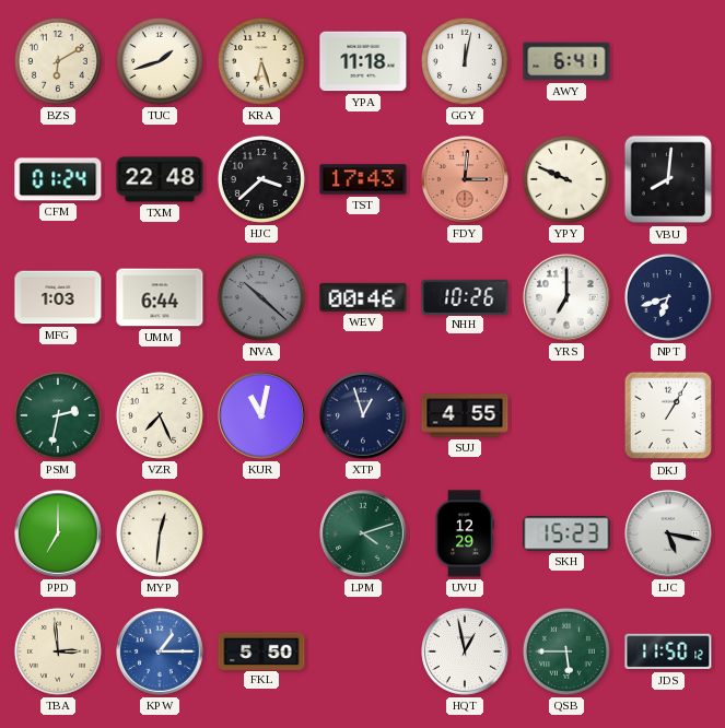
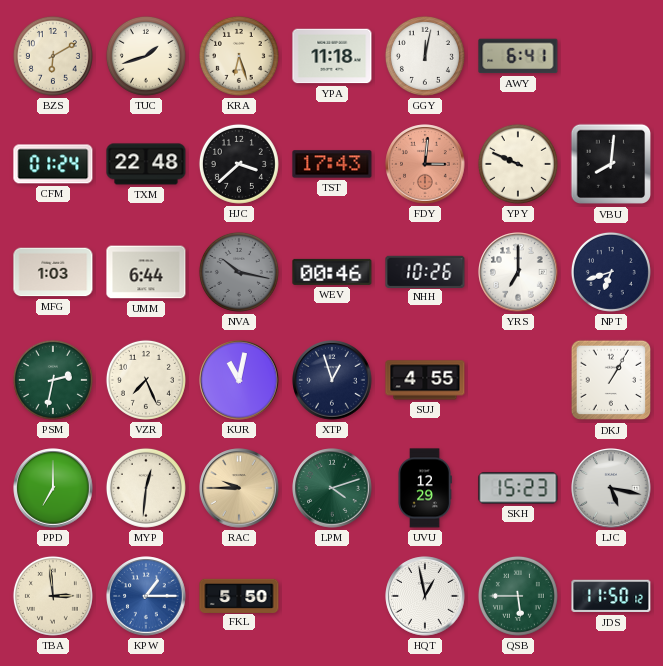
NVA: 10:22 -> 10:17
RAC: none -> 9:45
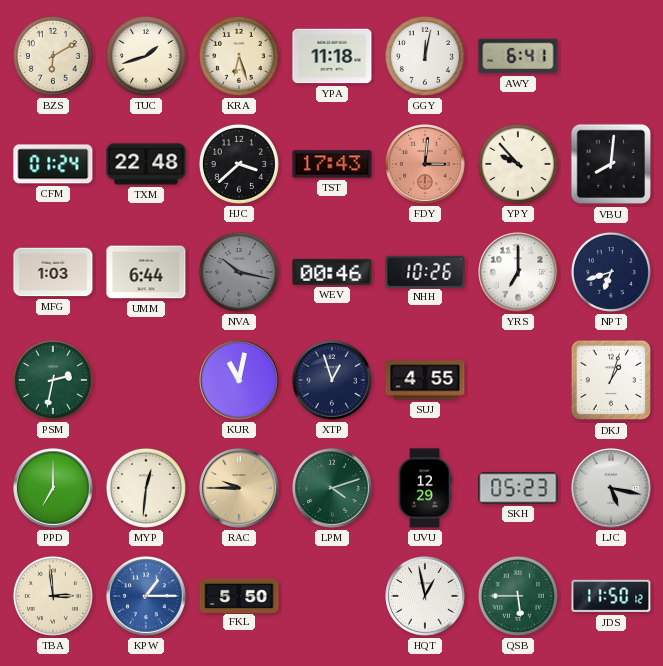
YPY: 9:49 -> 9:53
VZR: 7:26 -> none
DKJ: 1:05 -> 1:03
SKH: 15:23 -> 05:23
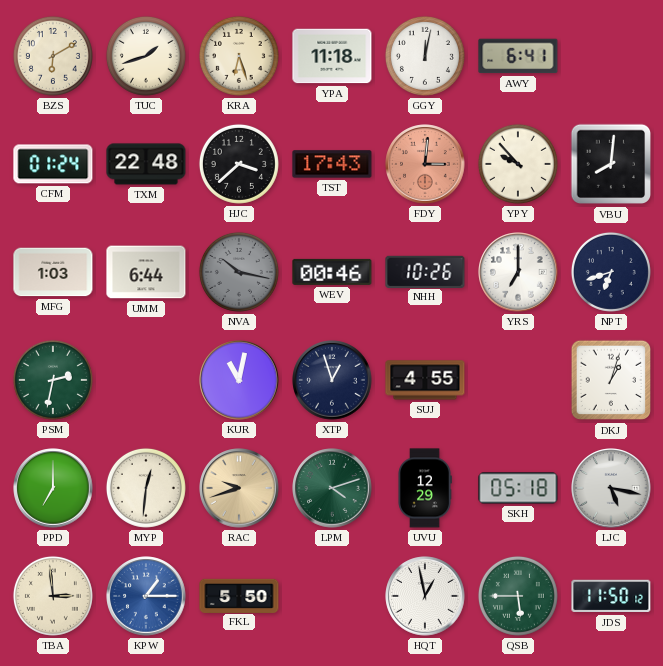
RAC: 9:45 -> 9:42
SKH: 05:23 -> 05:18
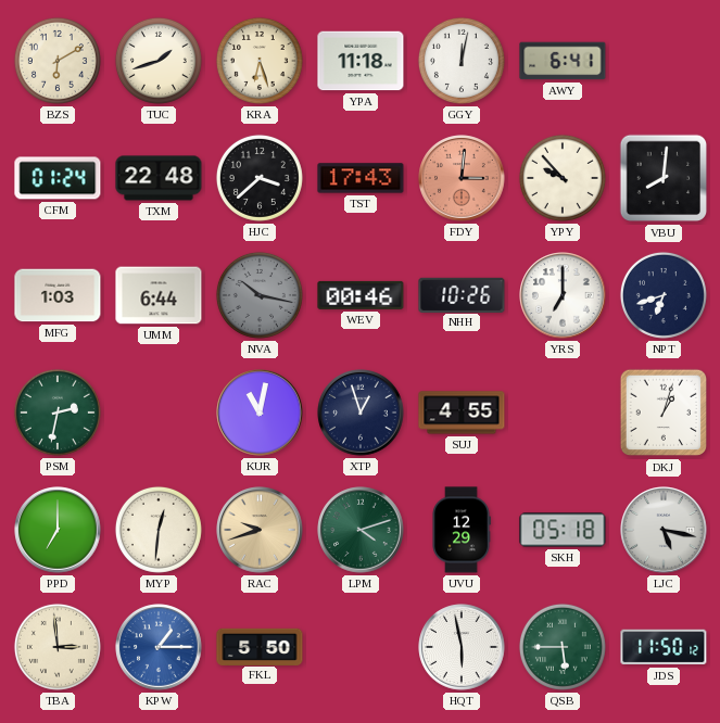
HQT: 12:58 -> 5:58
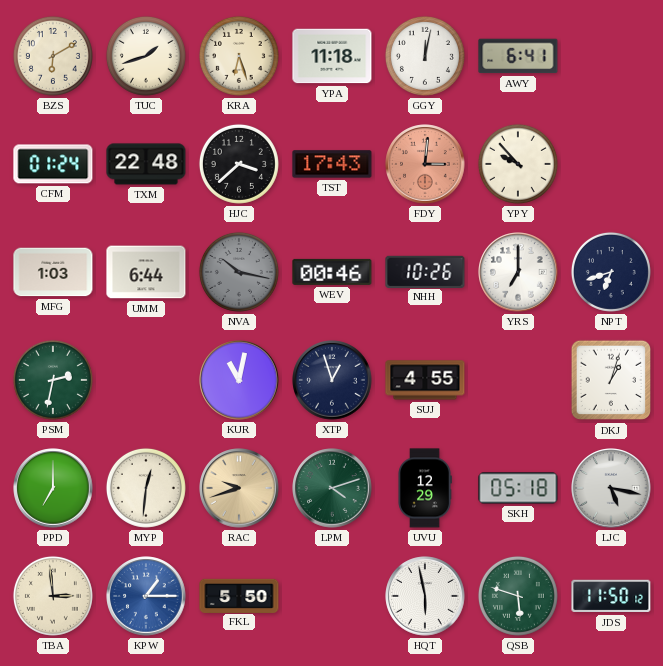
VBU: 8:01 -> none
QSB: 5:45 -> 5:48
